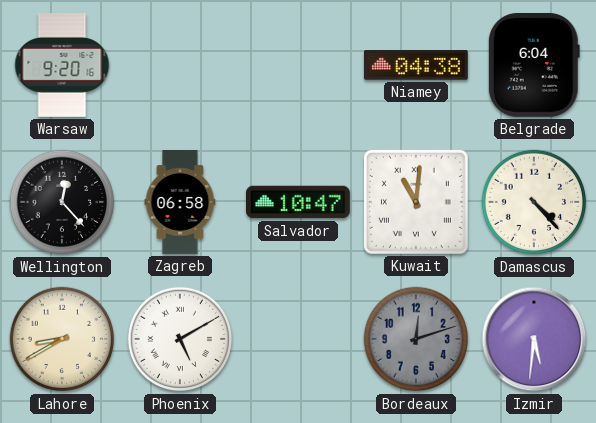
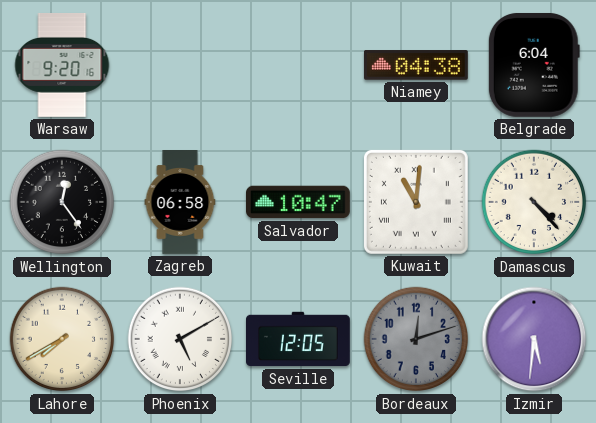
Wellington: 12:23 -> 12:24
Lahore: 8:40 -> 7:40
Seville: none -> 12:05
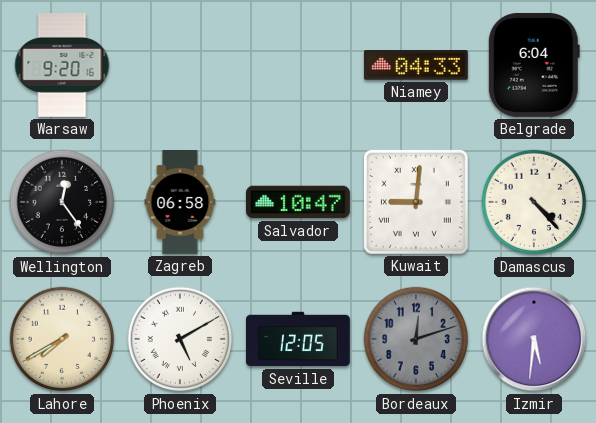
Niamey: 04:38 -> 04:33
Kuwait: 11:01 -> 9:01
